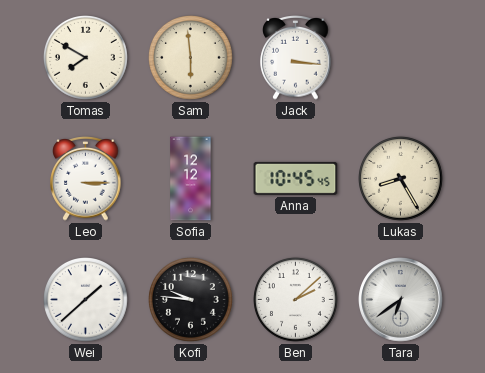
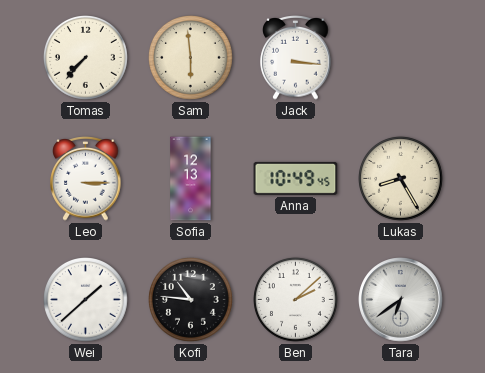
Tomas: 7:50 -> 7:37
Sofia: 12:12 -> 12:13
Anna: 10:45 -> 10:49
Kofi: 9:46 -> 10:46
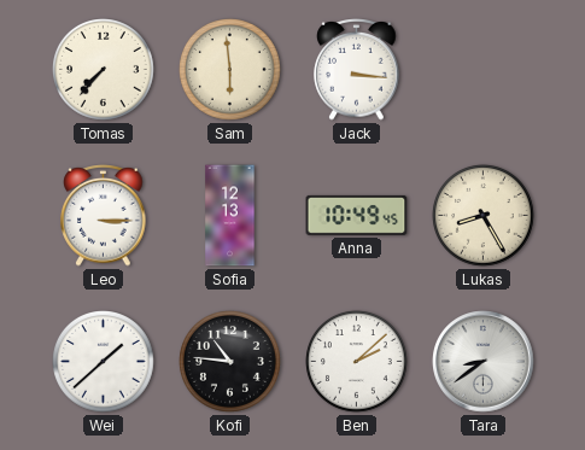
Tara: 6:39 -> 8:39
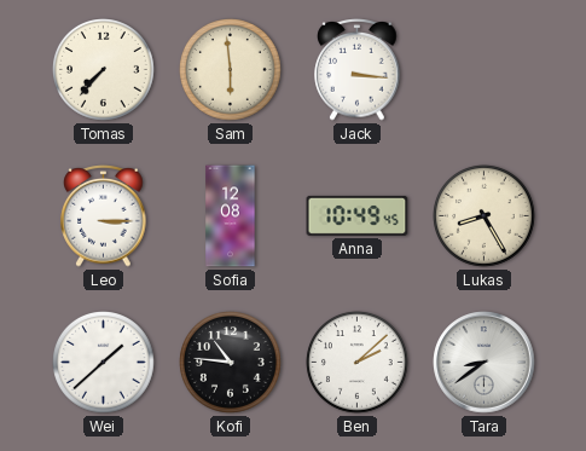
Sofia: 12:13 -> 12:08
